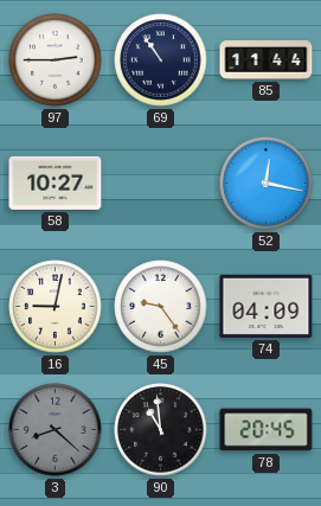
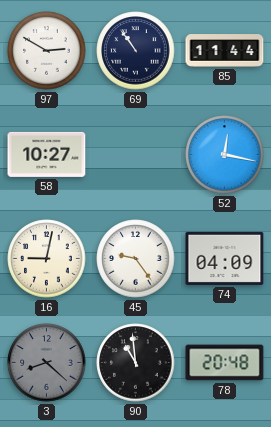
97: 2:45 -> 2:50
78: 20:45 -> 20:48
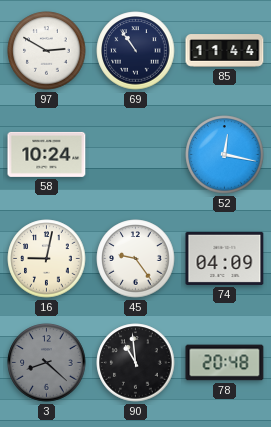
58: 10:27 -> 10:24
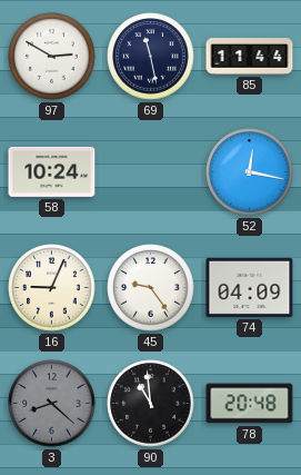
69: 10:54 -> 11:28
16: 9:02 -> 9:04
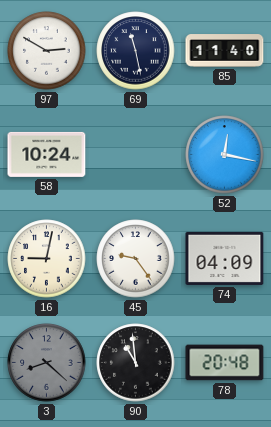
85: 11:44 -> 11:40
16: 9:04 -> 9:02
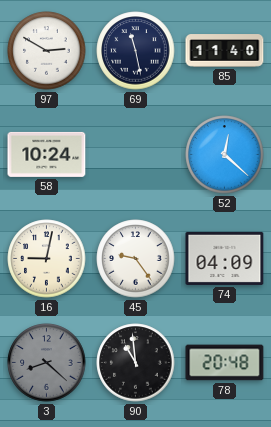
52: 12:17 -> 12:22
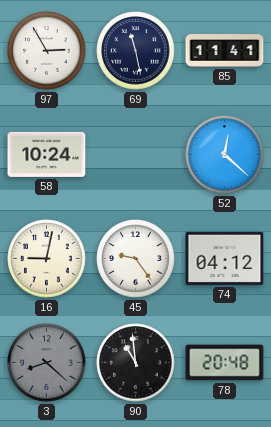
97: 2:50 -> 2:55
85: 11:40 -> 11:41
74: 04:09 -> 04:12
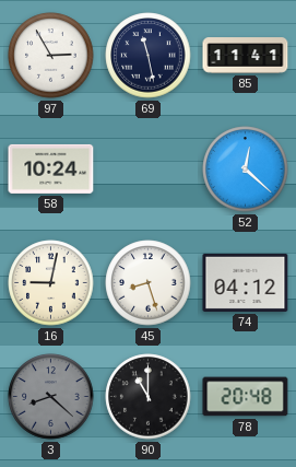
45: 9:24 -> 8:27
90: 10:59 -> 11:00
